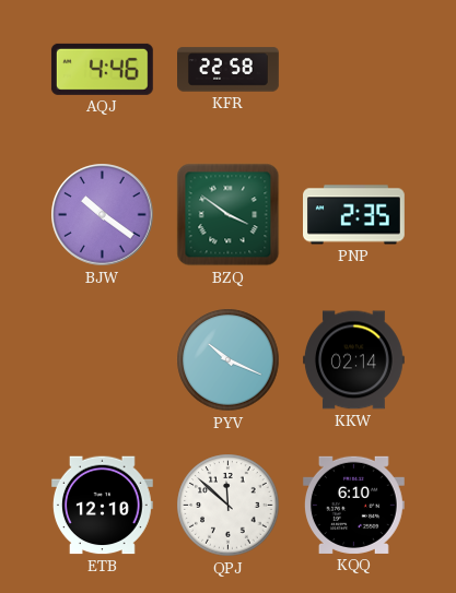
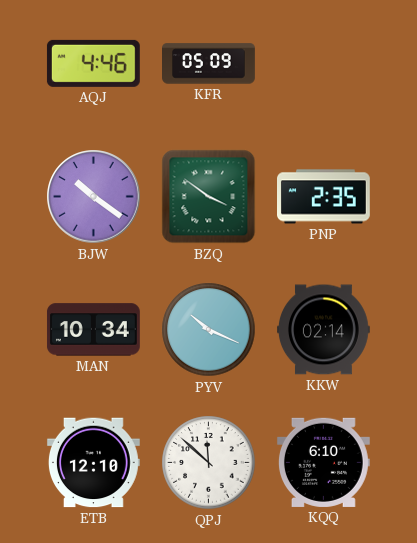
KFR: 22:58 -> 05:09
MAN: none -> 10:34
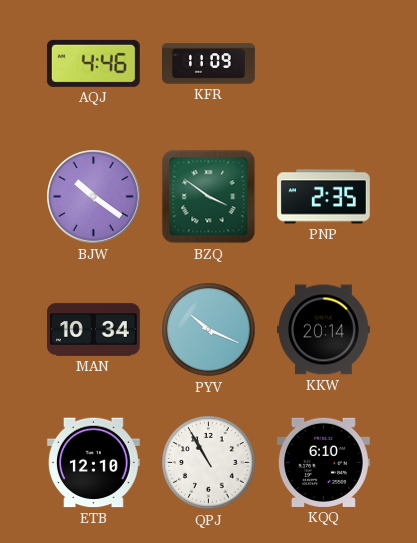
KFR: 05:09 -> 11:09
KKW: 02:14 -> 20:14
QPJ: 11:52 -> 10:55
